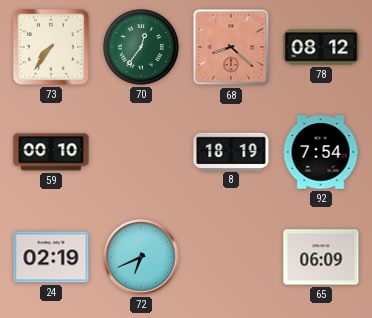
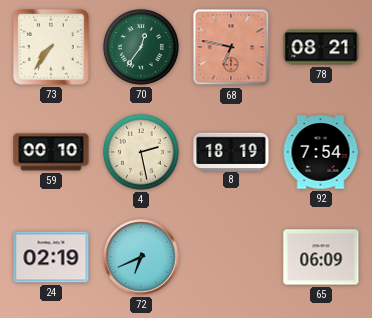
68: 8:22 -> 6:47
78: 08:12 -> 08:21
4: none -> 2:28
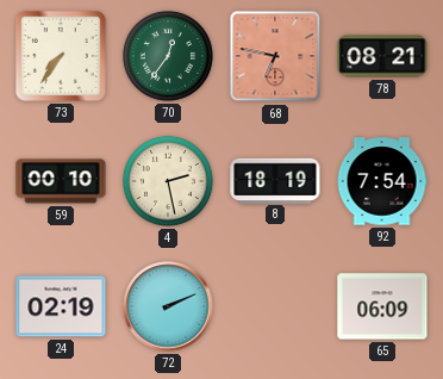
72: 6:41 -> 2:11
